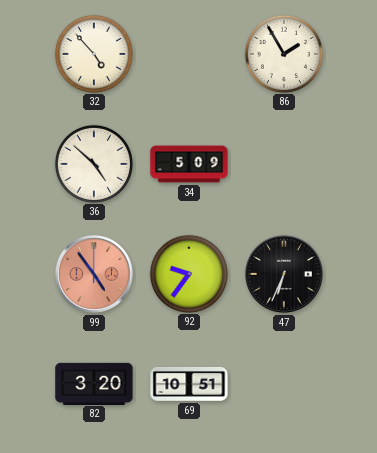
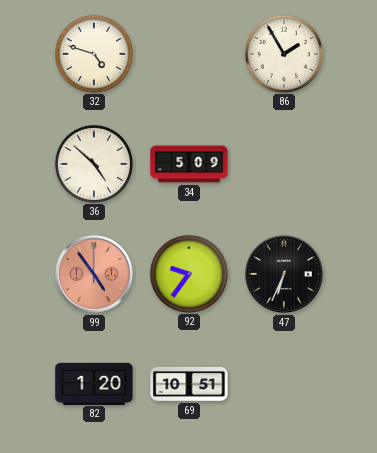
32: 4:53 -> 4:48
82: 3:20 -> 1:20
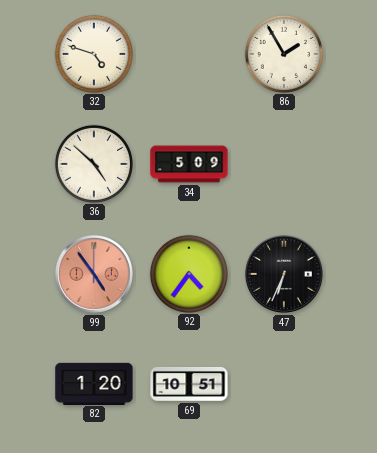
92: 9:36 -> 4:36
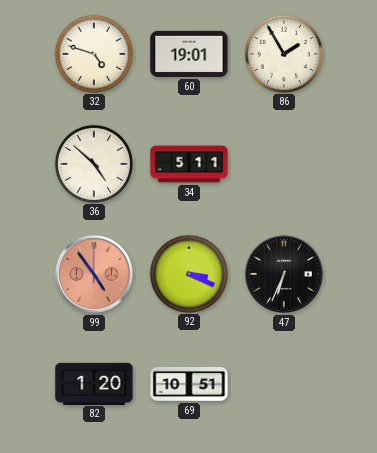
60: none -> 19:01
34: 5:09 -> 5:11
92: 4:36 -> 3:19
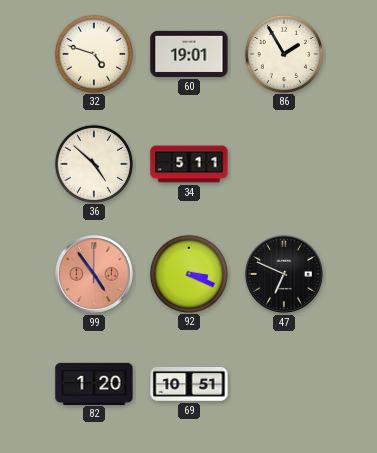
47: 6:34 -> 6:49
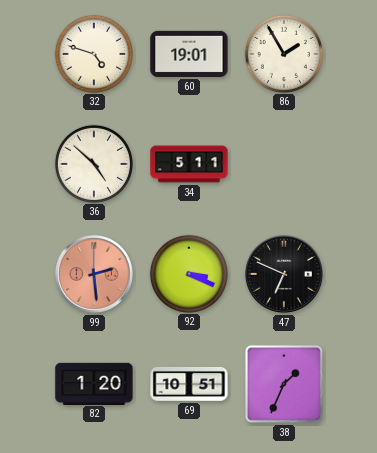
99: 4:54 -> 2:29
38: none -> 1:34
